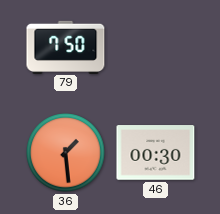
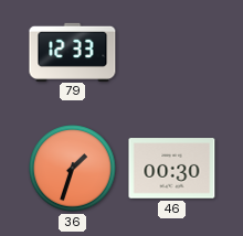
79: 7:50 -> 12:33
36: 1:29 -> 1:33
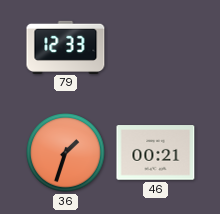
46: 00:30 -> 00:21
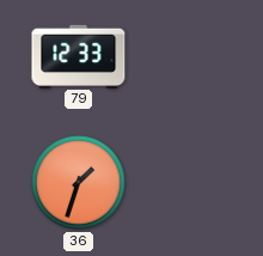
46: 00:21 -> none
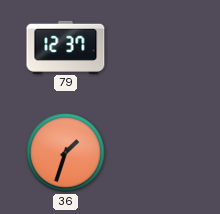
79: 12:33 -> 12:37
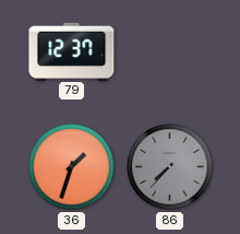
86: none -> 7:37
